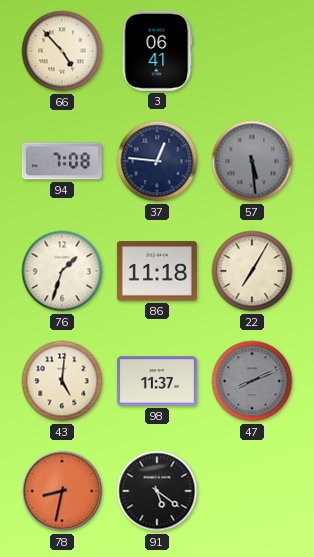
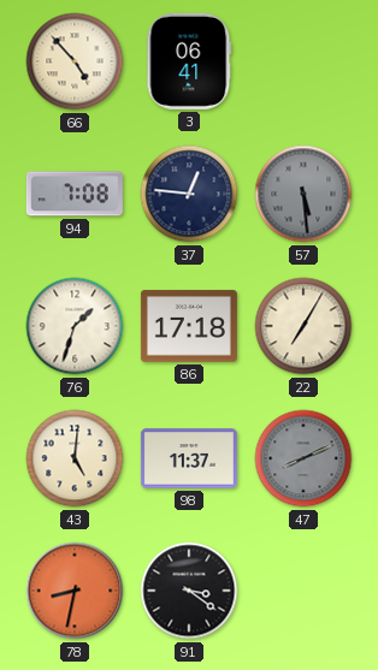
86: 11:18 -> 17:18
91: 5:21 -> 3:21
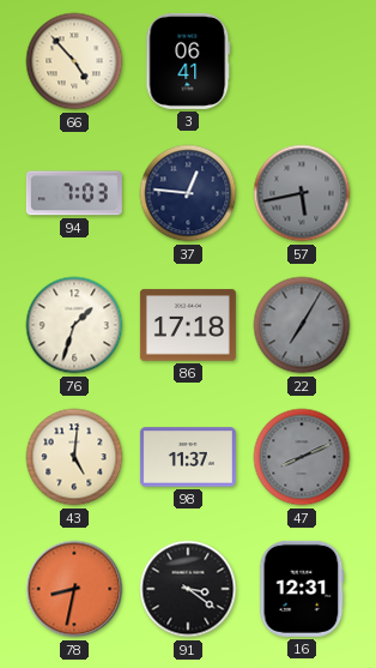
94: 7:08 -> 7:03
57: 5:29 -> 5:43
22 dial: cream -> grey
16: none -> 12:31
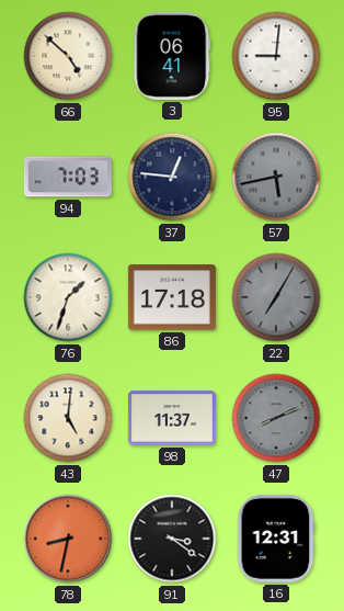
66: 4:53 -> 4:52
95: none -> 9:01
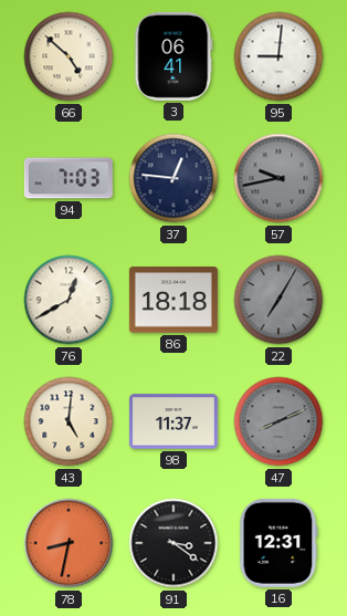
57: 5:43 -> 9:43
76: 1:33 -> 12:40
86: 17:18 -> 18:18
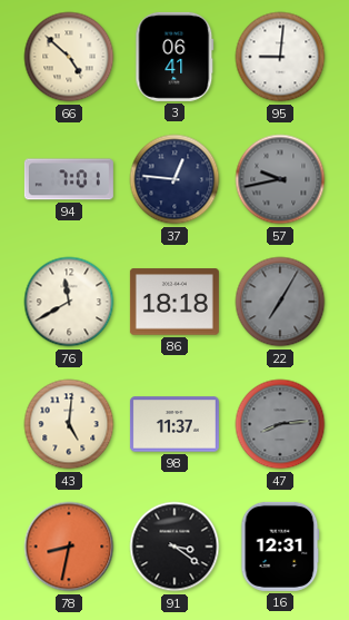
94: 7:03 -> 7:01
76: 12:40 -> 11:40
47: 8:11 -> 8:14
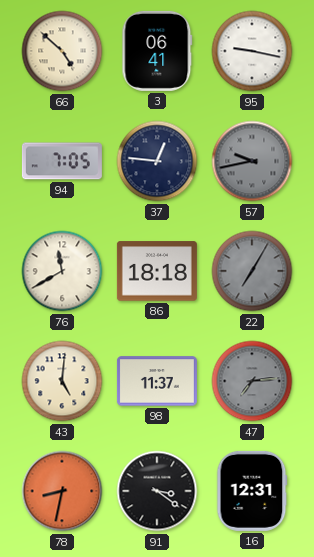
95: 9:01 -> 9:17
94: 7:01 -> 7:05
47: 8:14 -> 7:14
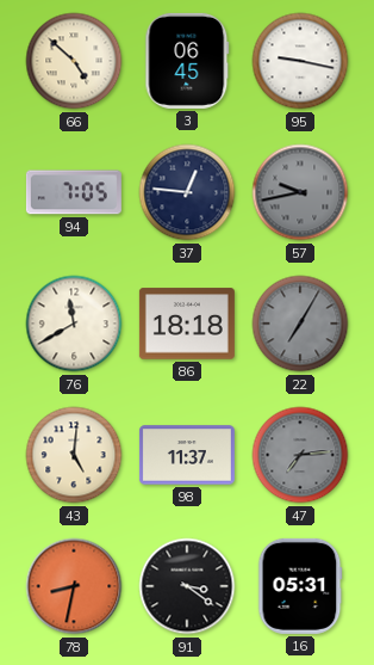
3: 06:41 -> 06:45
16: 12:31 -> 05:31
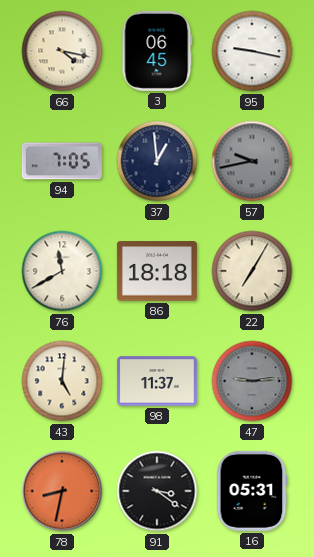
66: 4:52 -> 4:17
37: 12:46 -> 12:59
22 dial: grey -> cream
47: 7:14 -> 9:14
